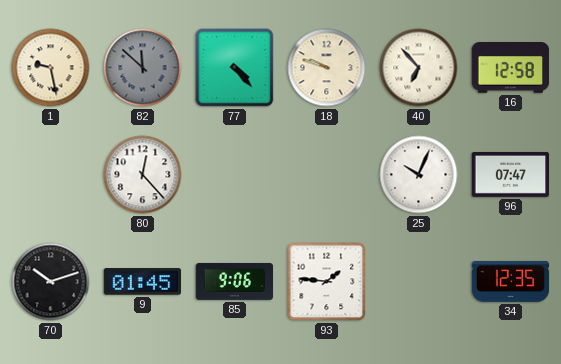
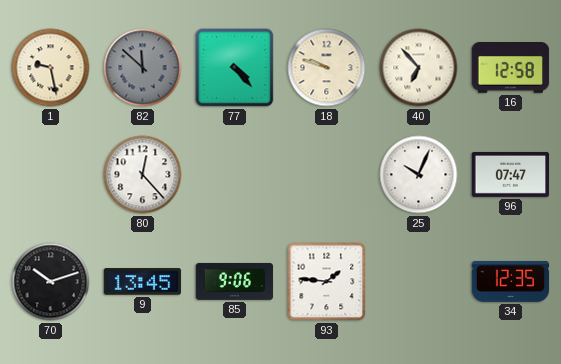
9: 01:45 -> 13:45
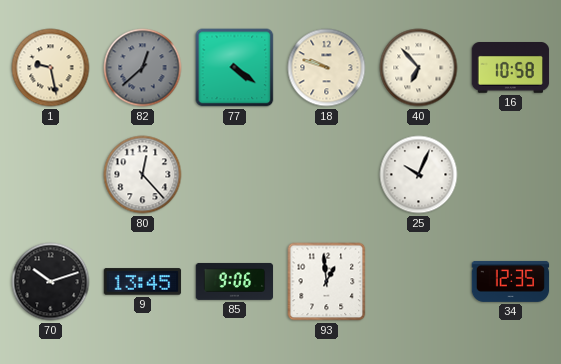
82: 11:52 -> 12:38
77: 4:23 -> 4:21
16: 12:58 -> 10:58
96: 07:47 -> none
93: 1:46 -> 12:59
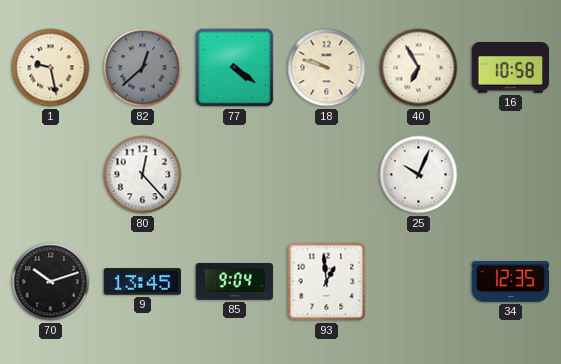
40: 6:53 -> 6:55
85: 9:06 -> 9:04
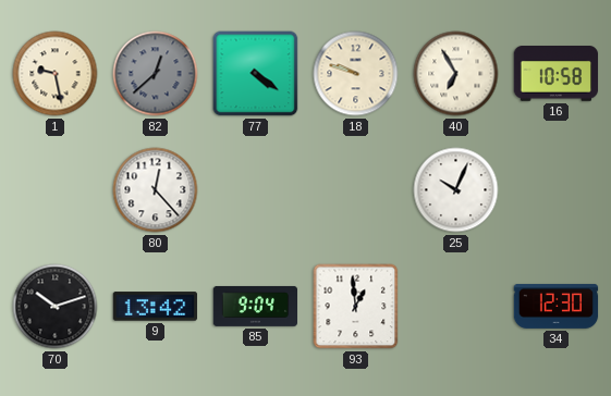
9: 13:45 -> 13:42
34: 12:35 -> 12:30
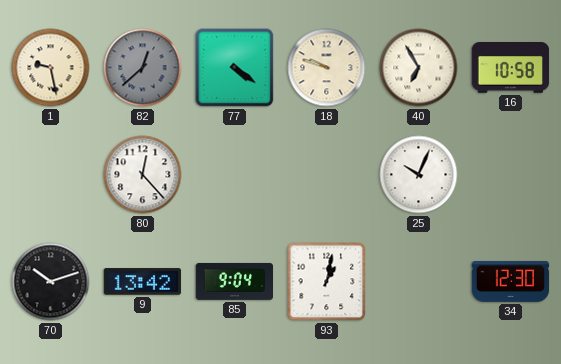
93: 12:59 -> 1:02
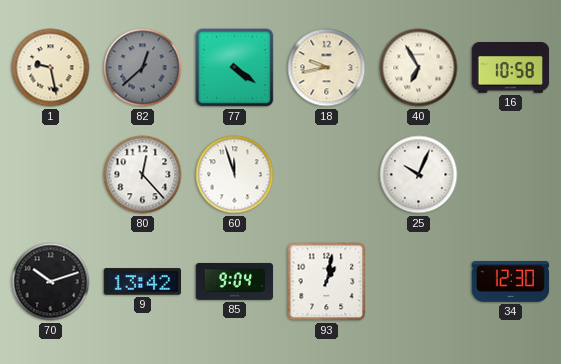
18: 9:48 -> 9:43
60: none -> 11:57
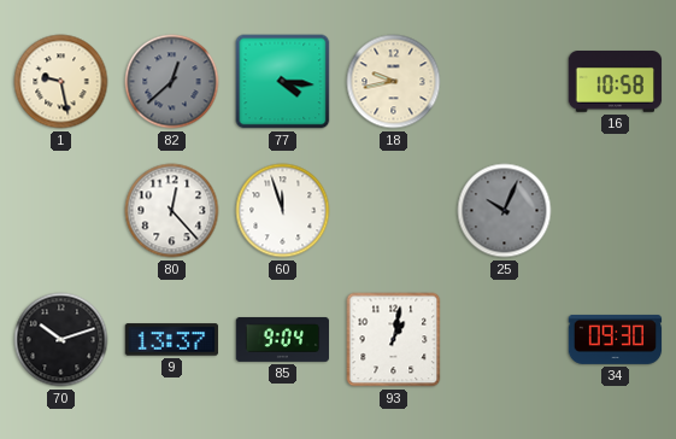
77: 4:21 -> 4:16
40: 6:55 -> none
25 dial: white -> grey
9: 13:42 -> 13:37
34: 12:30 -> 09:30
